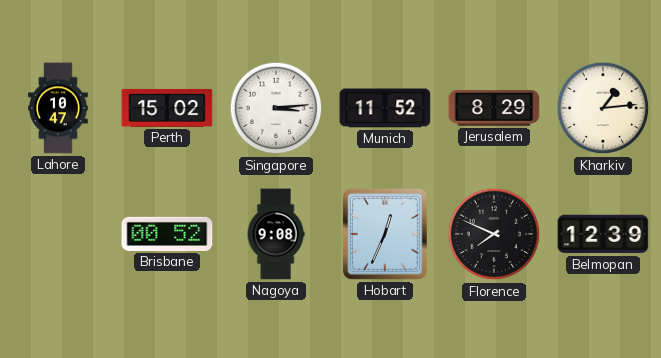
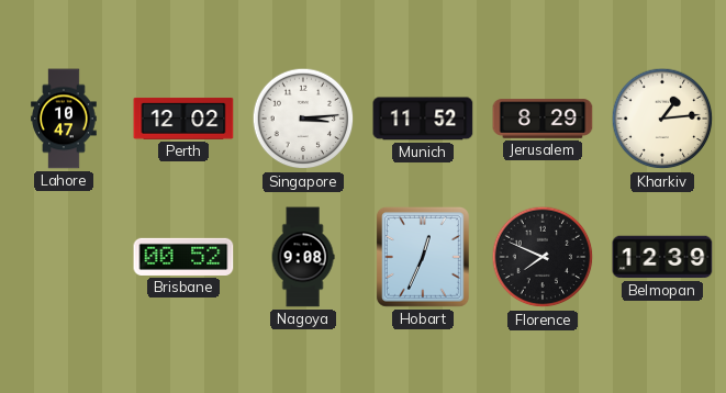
Perth: 15:02 -> 12:02
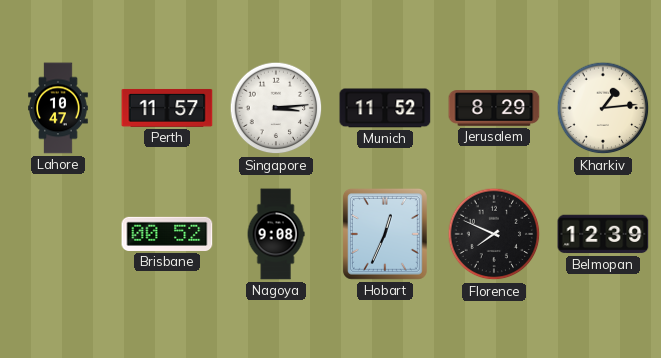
Perth: 12:02 -> 11:57
